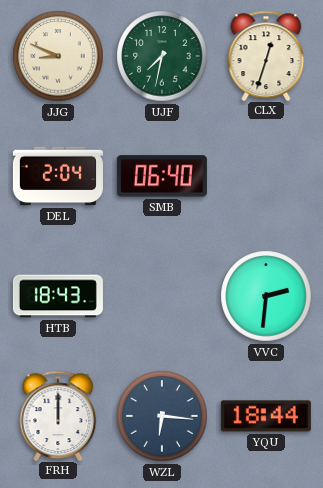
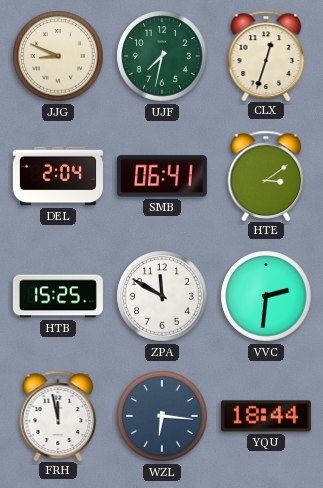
SMB: 06:40 -> 06:41
HTE: none -> 3:09
HTB: 18:43 -> 15:25
ZPA: none -> 11:50
FRH: 12:00 -> 11:58
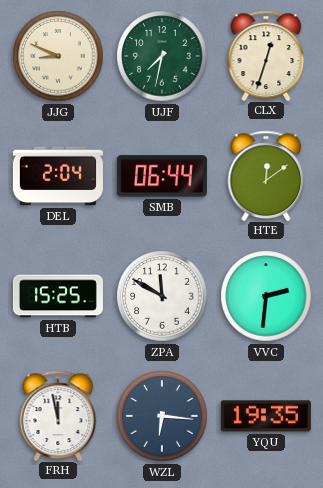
SMB: 06:41 -> 06:44
HTE: 3:09 -> 12:09
YQU: 18:44 -> 19:35
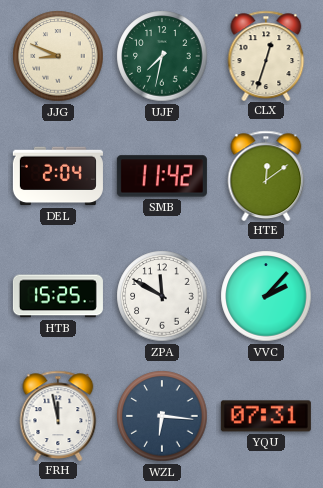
SMB: 06:44 -> 11:42
VVC: 2:31 -> 2:07
YQU: 19:35 -> 07:31
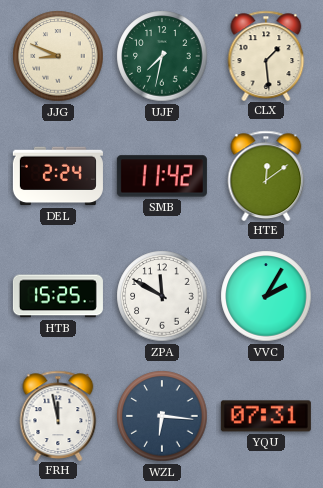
CLX: 12:33 -> 1:29
DEL: 2:04 -> 2:24
VVC: 2:07 -> 2:05
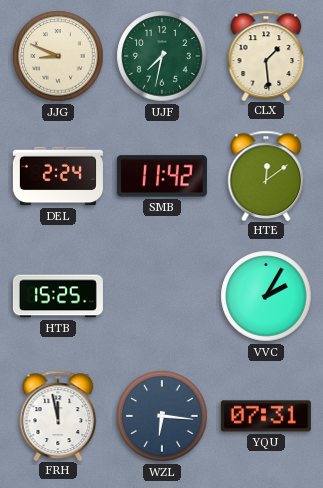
ZPA: 11:50 -> none
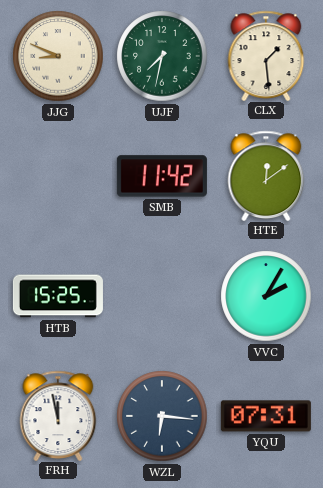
DEL: 2:24 -> none
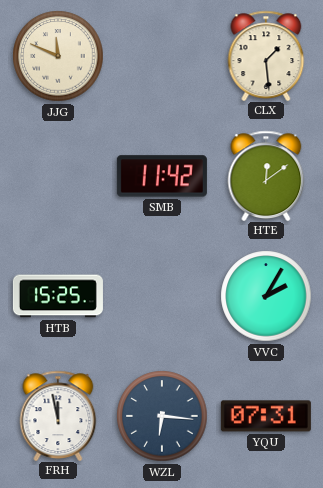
JJG: 8:49 -> 11:49
UJF: 7:32 -> none
